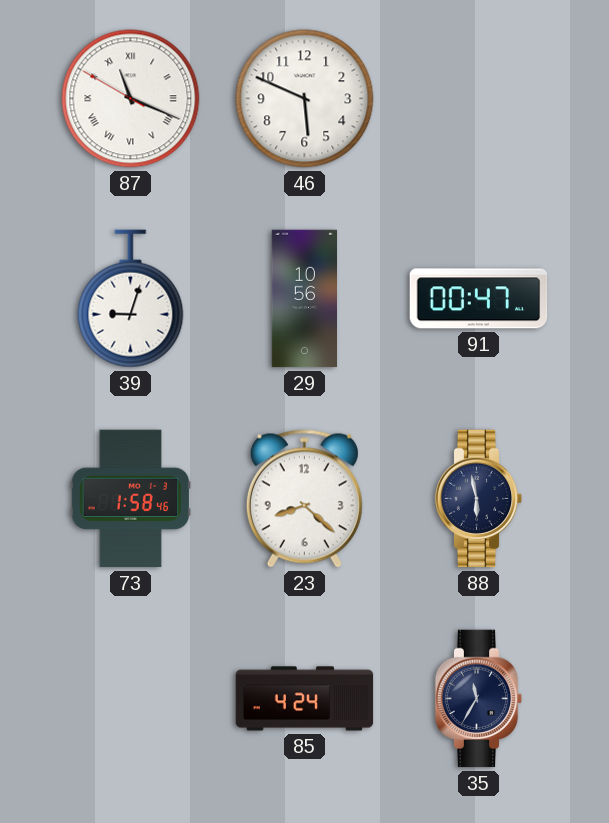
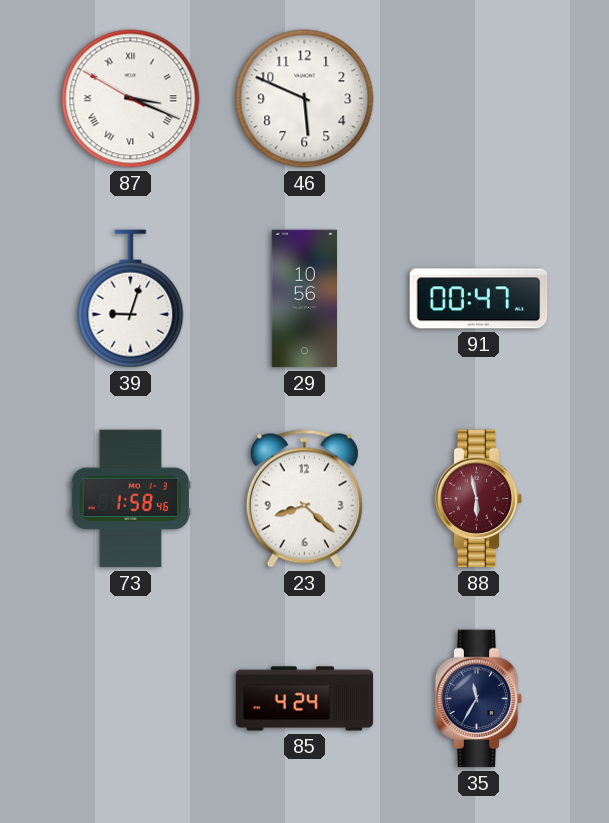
87: 11:18 -> 3:18
88 dial: navy -> burgundy
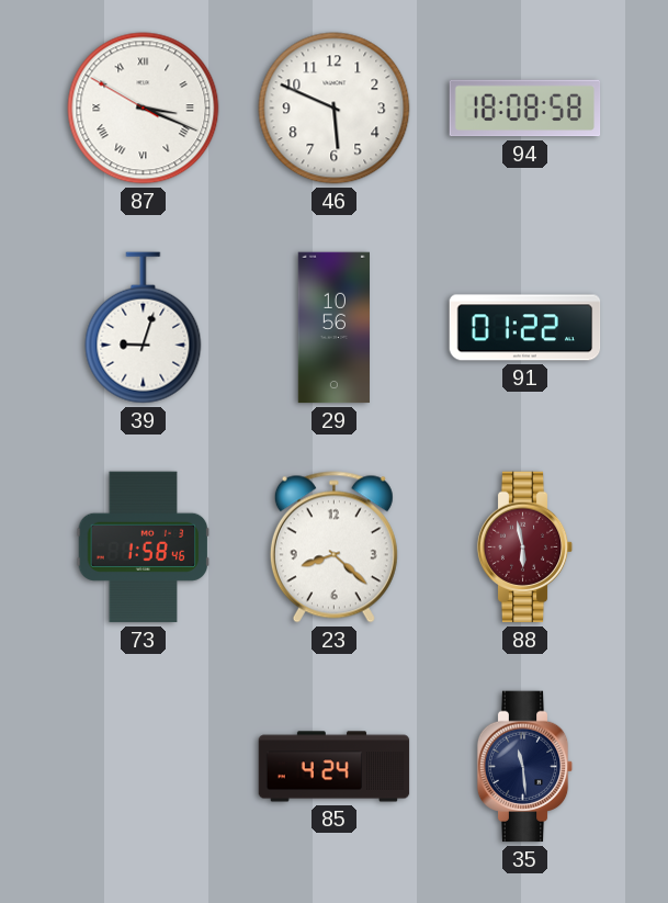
94: none -> 18:08
91: 00:47 -> 01:22
35: 11:35 -> 11:29
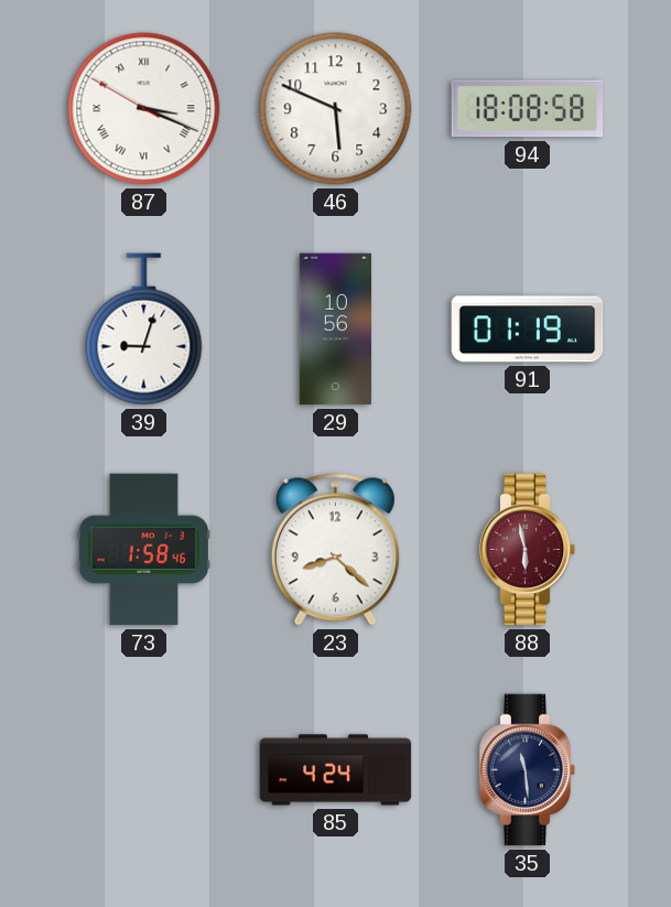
91: 01:22 -> 01:19
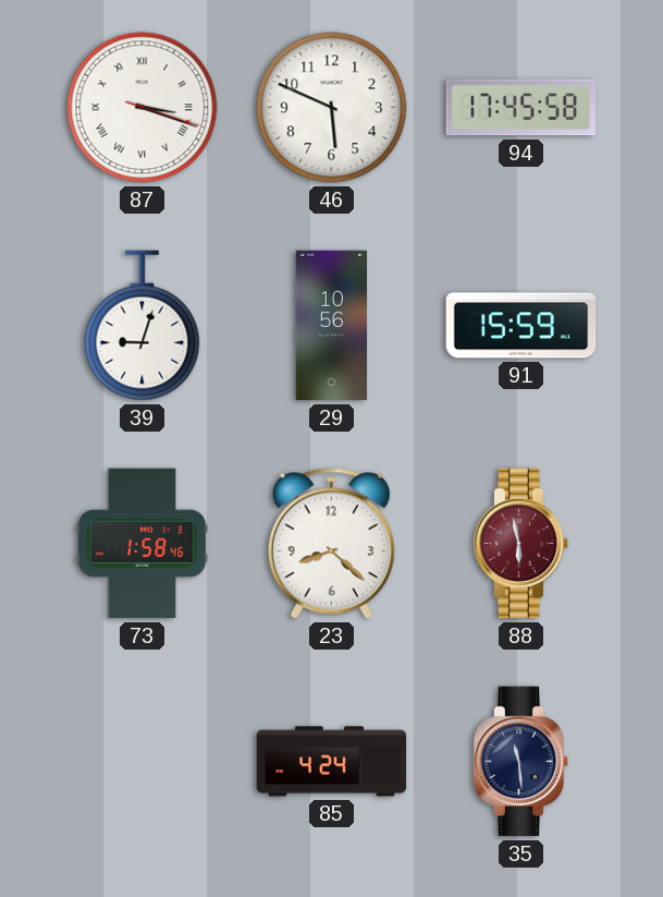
87: 3:18:50 -> 3:18:18
94: 18:08 -> 17:45
91: 01:19 -> 15:59
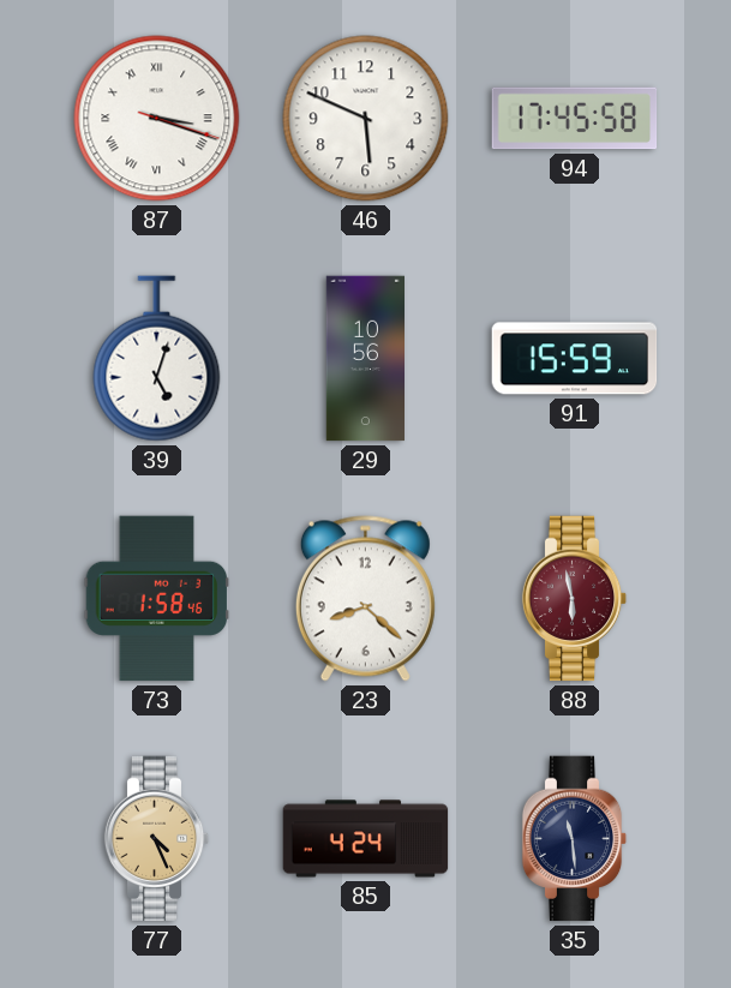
39: 9:03 -> 5:03
77: none -> 4:26
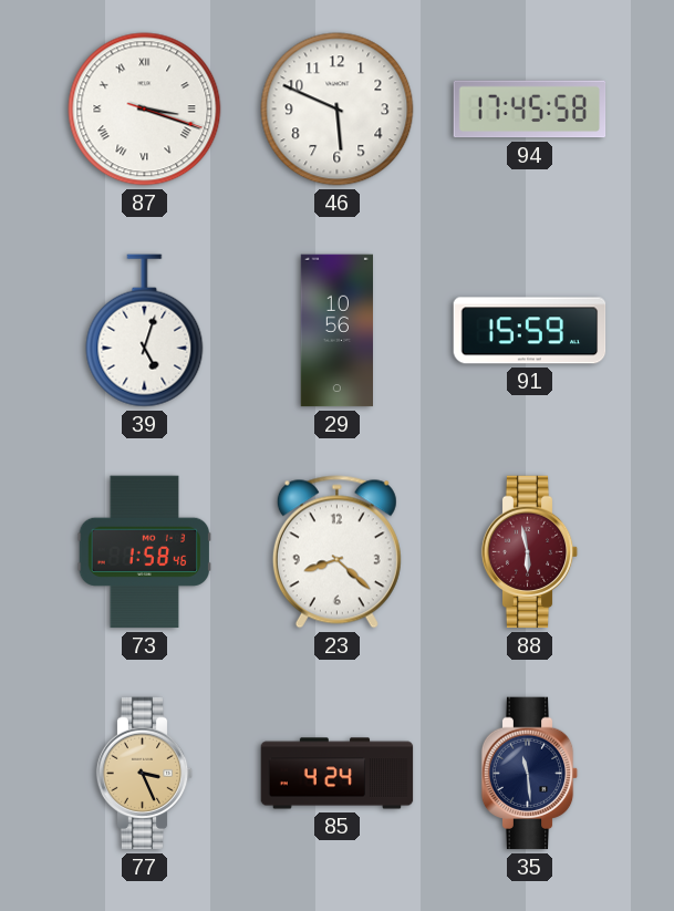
77: 4:26 -> 3:26
